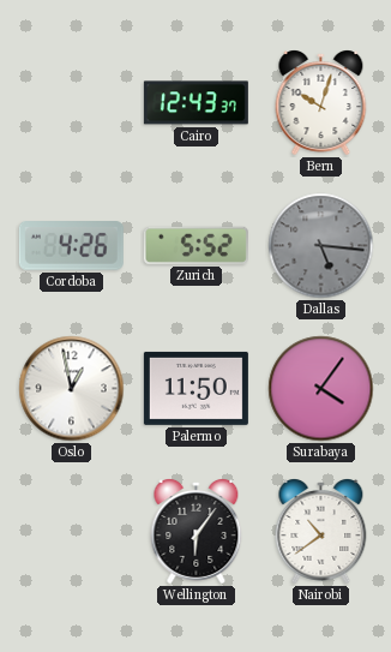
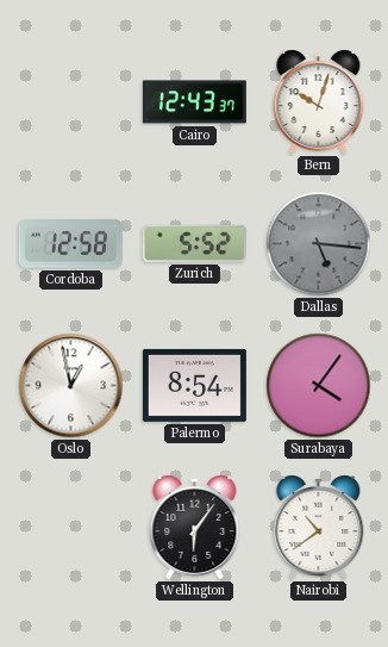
Cordoba: 4:26 -> 12:58
Palermo: 11:50 -> 8:54
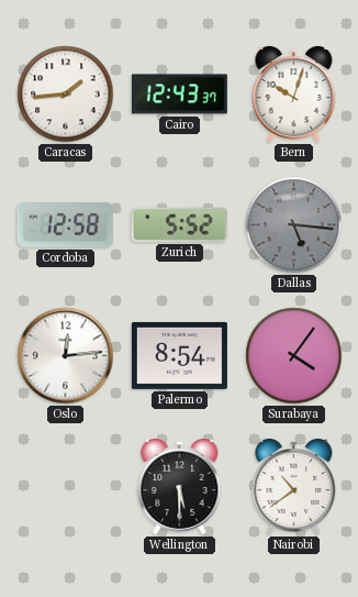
Caracas: none -> 1:44
Oslo: 12:58 -> 12:14
Wellington: 6:06 -> 5:30
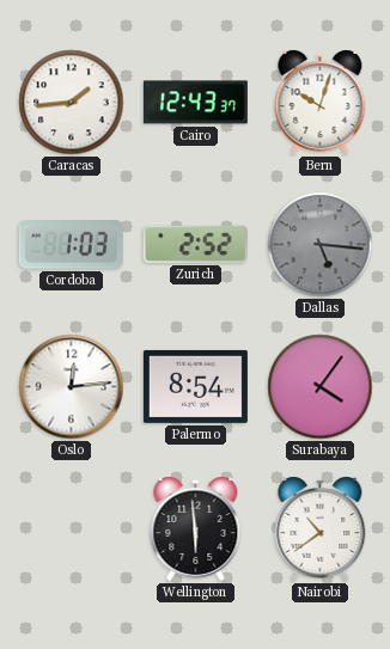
Cordoba: 12:58 -> 1:03
Zurich: 5:52 -> 2:52
Wellington: 5:30 -> 5:59
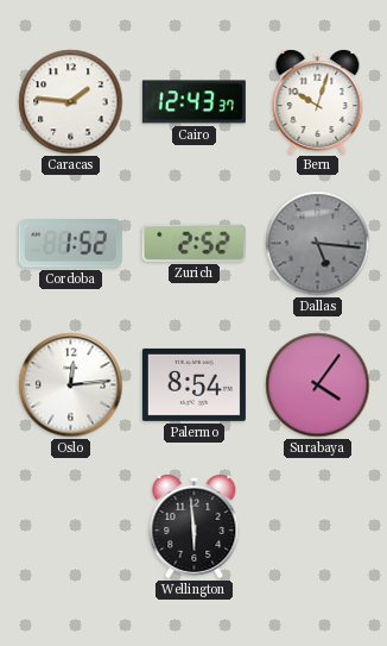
Caracas: 1:44 -> 1:46
Cordoba: 1:03 -> 1:52
Nairobi: 10:39 -> none
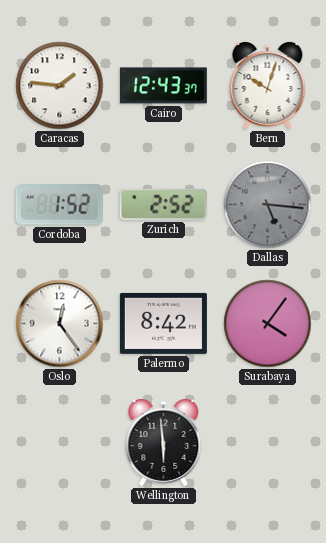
Oslo: 12:14 -> 12:24
Palermo: 8:54 -> 8:42
